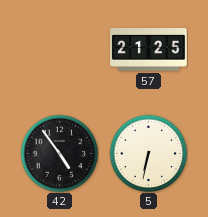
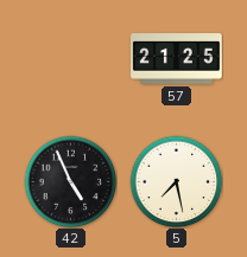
42: 4:54 -> 4:56
5: 6:32 -> 7:28
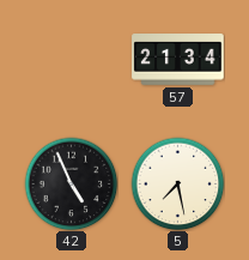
57: 21:25 -> 21:34
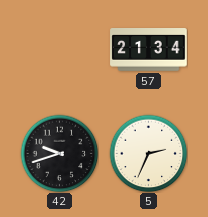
42: 4:56 -> 9:42
5: 7:28 -> 2:34
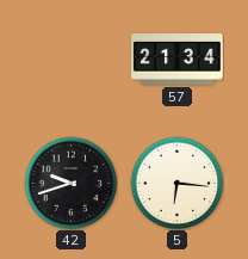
5: 2:34 -> 6:16
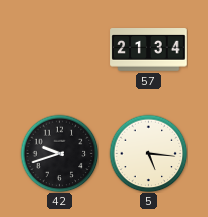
5: 6:16 -> 5:16
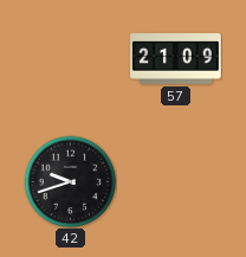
57: 21:34 -> 21:09
5: 5:16 -> none
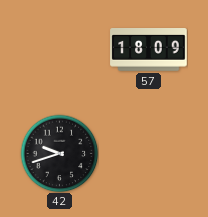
57: 21:09 -> 18:09
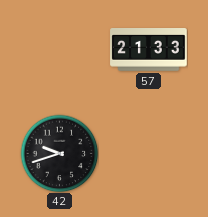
57: 18:09 -> 21:33
